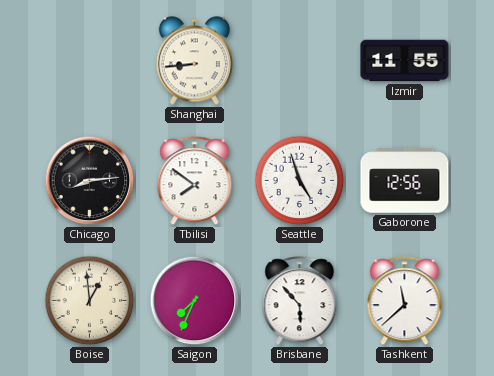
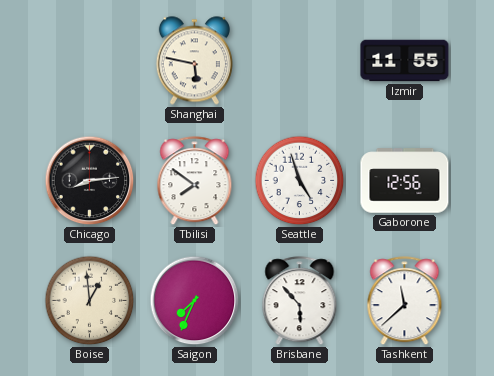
Shanghai: 8:44 -> 5:47
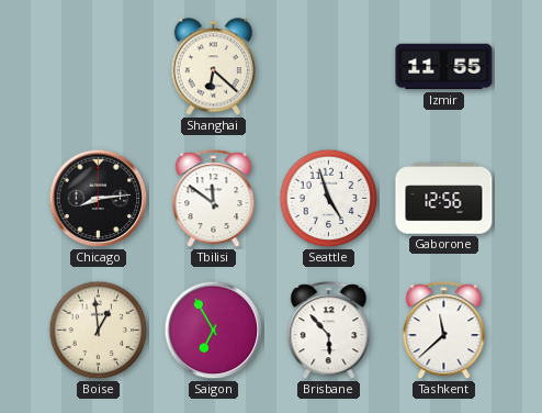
Shanghai: 5:47 -> 6:22
Tbilisi: 7:51 -> 11:51
Saigon: 7:34 -> 6:55
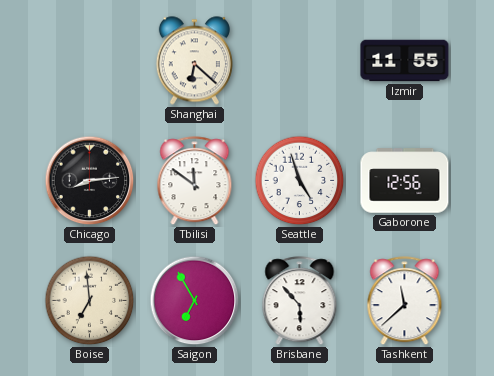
Boise: 12:59 -> 6:59
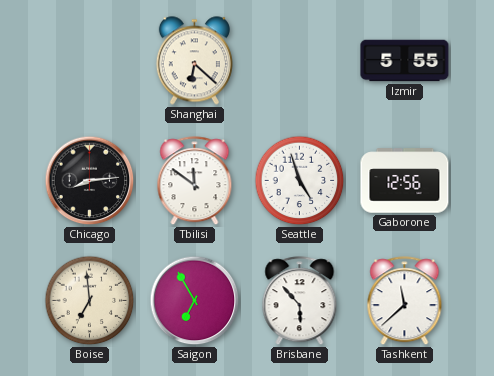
Izmir: 11:55 -> 5:55
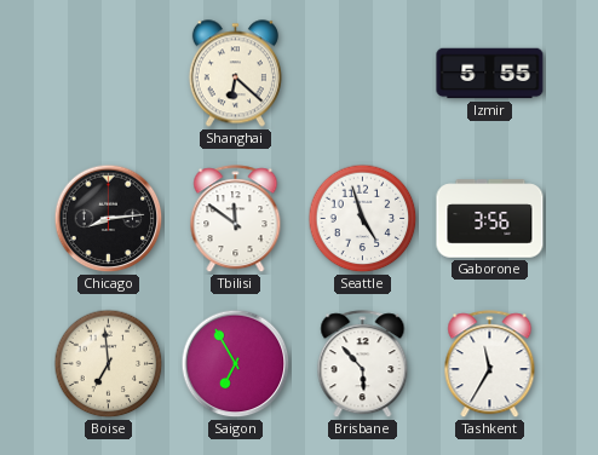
Gaborone: 12:56 -> 3:56
Tashkent: 11:38 -> 11:35
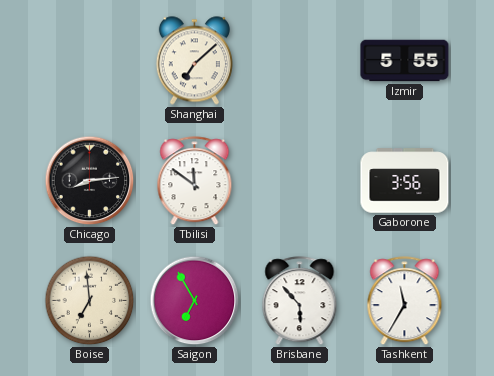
Shanghai: 6:22 -> 7:08
Seattle: 4:57 -> none
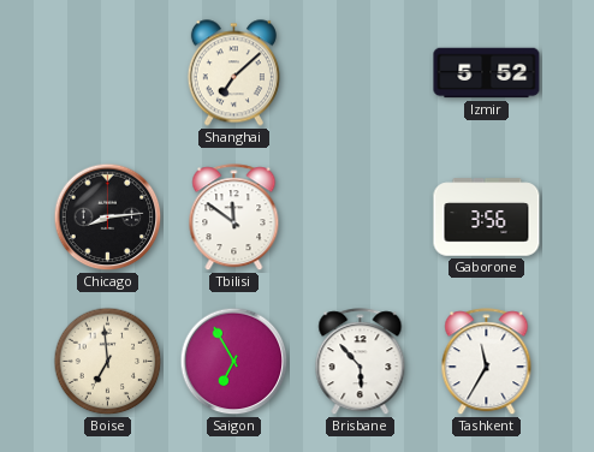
Izmir: 5:55 -> 5:52
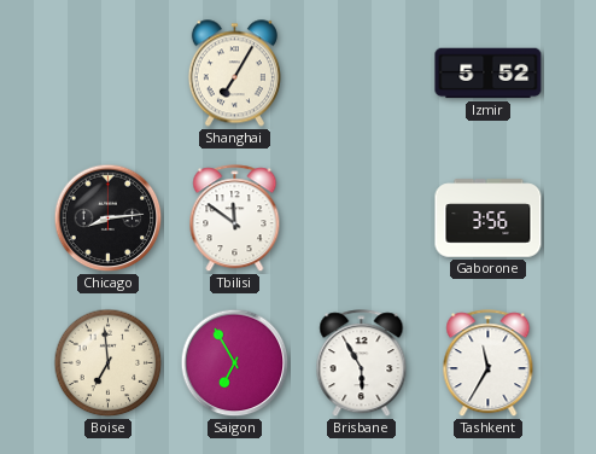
Shanghai: 7:08 -> 7:05
Brisbane: 5:53 -> 5:55
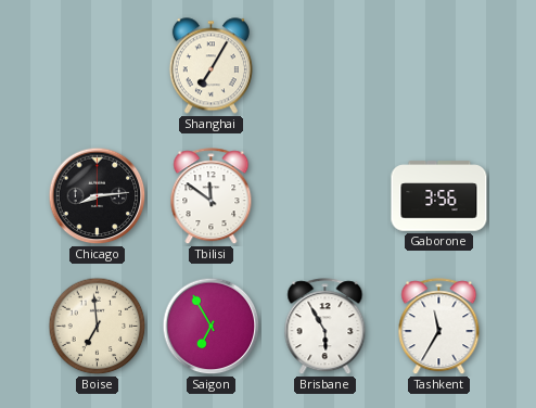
Izmir: 5:52 -> none
